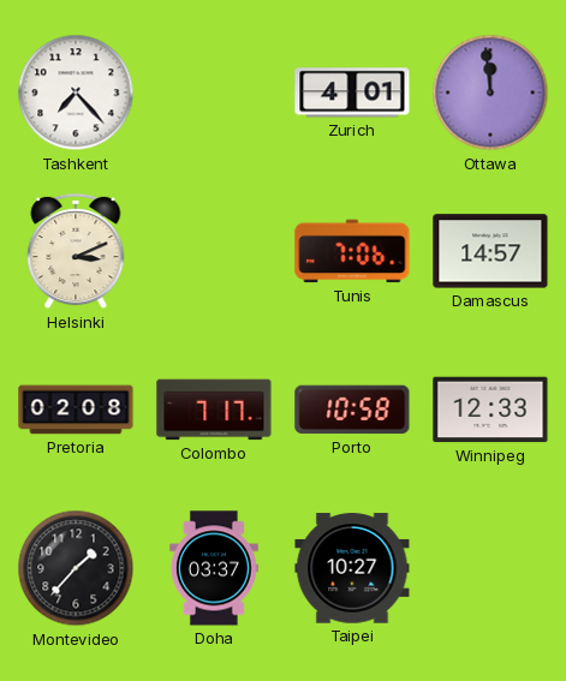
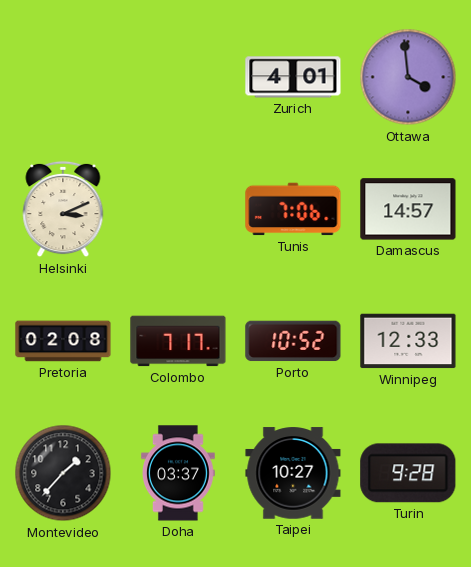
Tashkent: 7:23 -> none
Ottawa: 11:59 -> 3:59
Porto: 10:58 -> 10:52
Turin: none -> 9:28
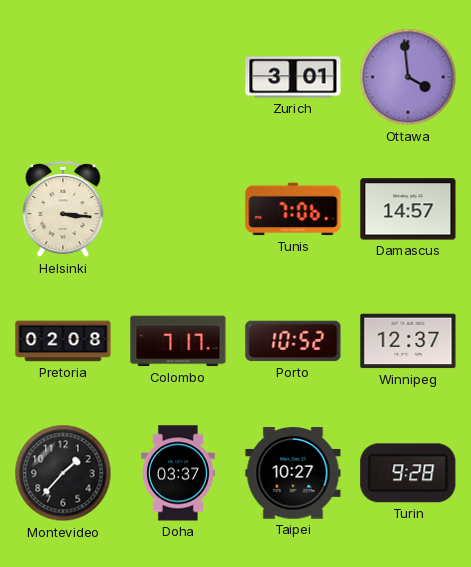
Zurich: 4:01 -> 3:01
Helsinki: 3:11 -> 3:16
Winnipeg: 12:33 -> 12:37
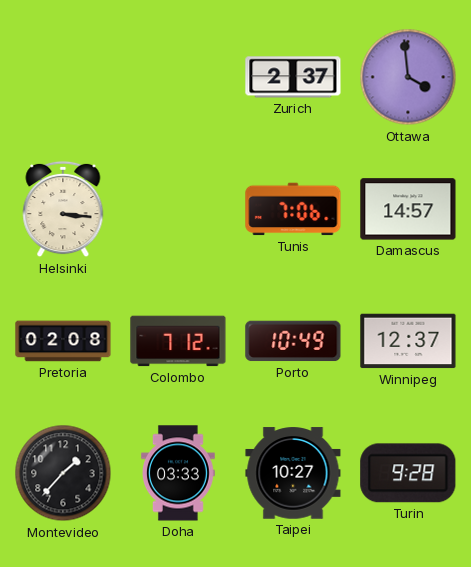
Zurich: 3:01 -> 2:37
Colombo: 7:17 -> 7:12
Porto: 10:52 -> 10:49
Doha: 03:37 -> 03:33
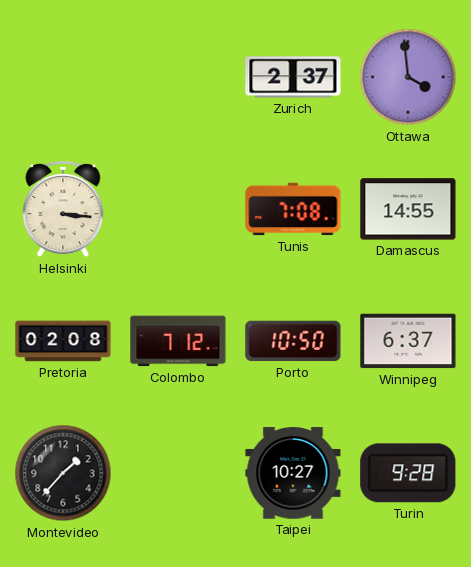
Tunis: 7:06 -> 7:08
Damascus: 14:57 -> 14:55
Porto: 10:49 -> 10:50
Winnipeg: 12:37 -> 6:37
Doha: 03:33 -> none
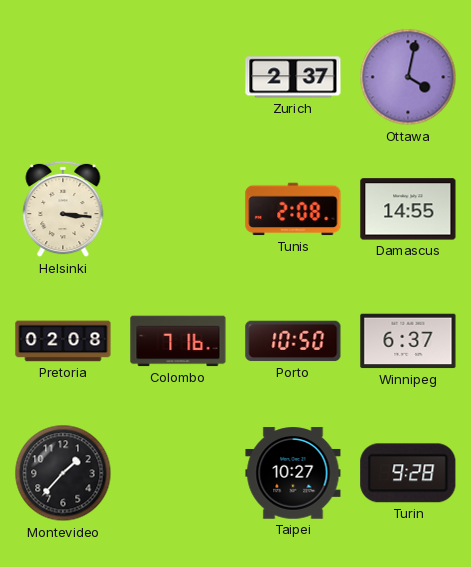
Ottawa: 3:59 -> 4:02
Tunis: 7:08 -> 2:08
Colombo: 7:12 -> 7:16
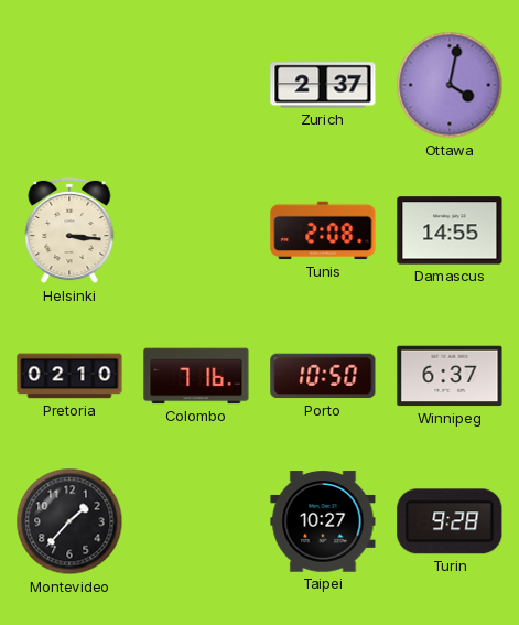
Pretoria: 02:08 -> 02:10
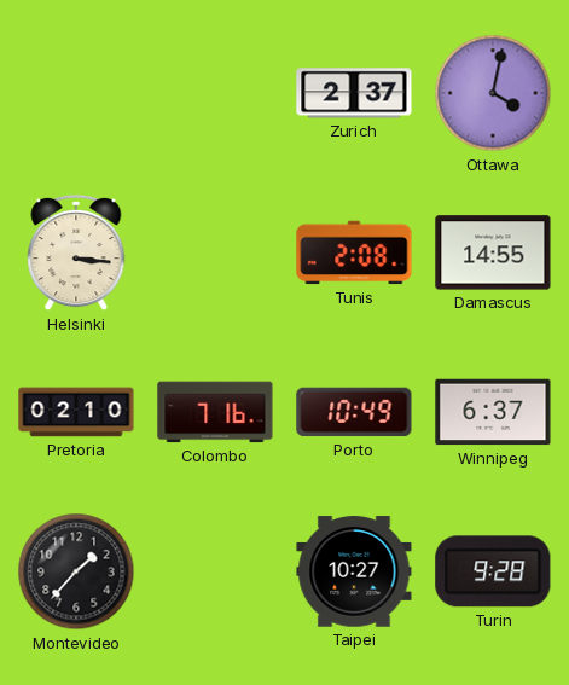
Porto: 10:50 -> 10:49
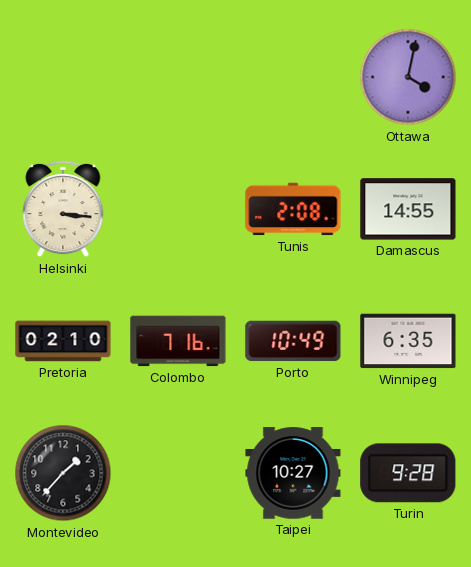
Zurich: 2:37 -> none
Winnipeg: 6:37 -> 6:35
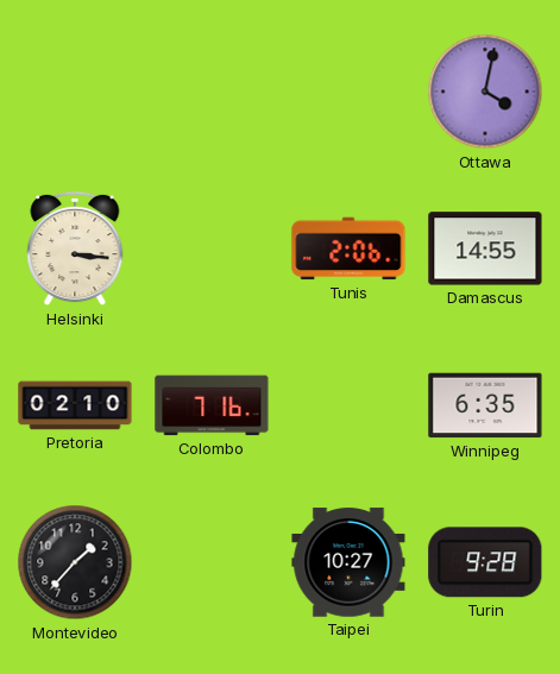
Tunis: 2:08 -> 2:06
Porto: 10:49 -> none
